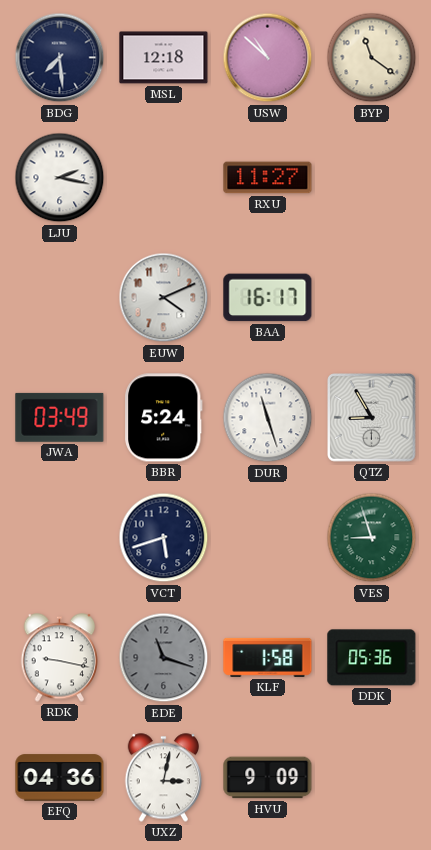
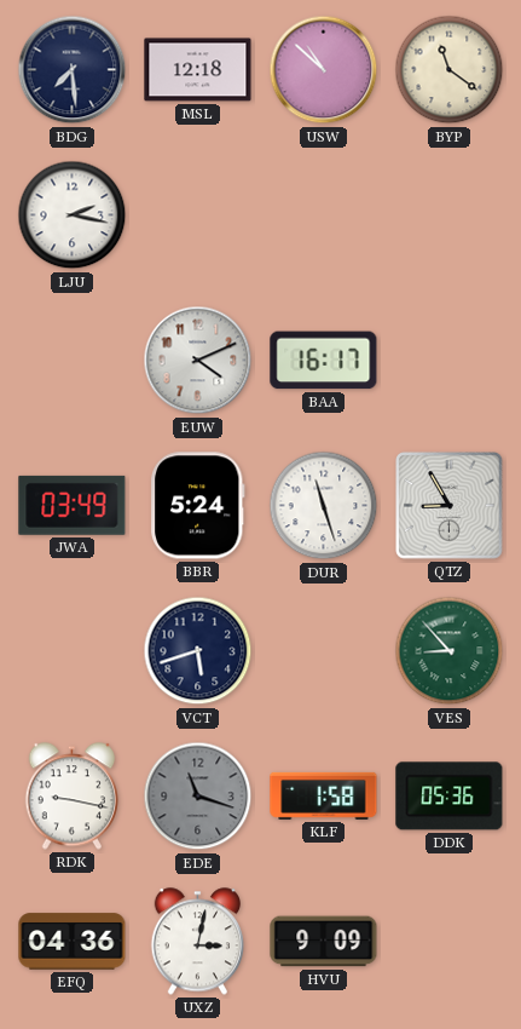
RXU: 11:27 -> none
VES: 8:57 -> 8:53
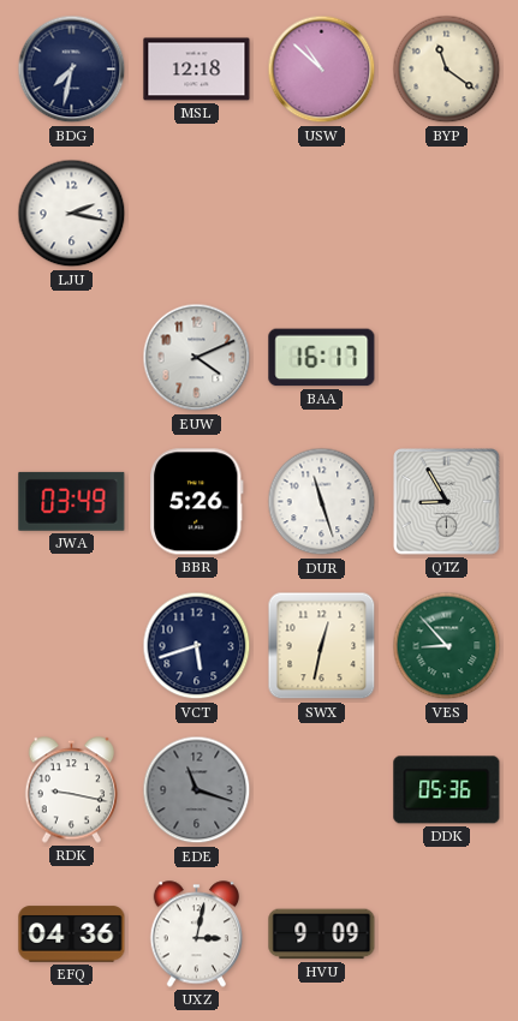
BDG: 7:29 -> 7:32
BBR: 5:24 -> 5:26
SWX: none -> 12:32
KLF: 1:58 -> none
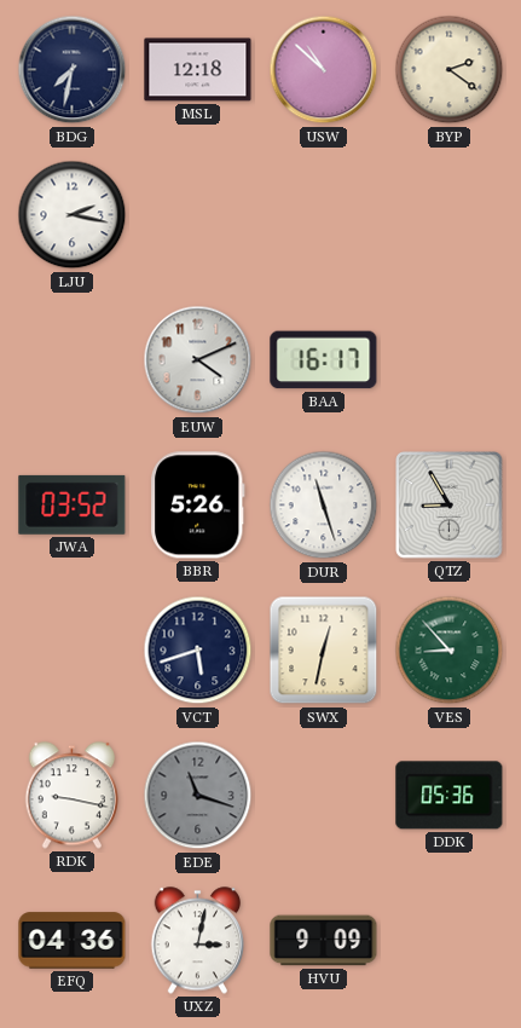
BYP: 11:21 -> 2:21
JWA: 03:49 -> 03:52
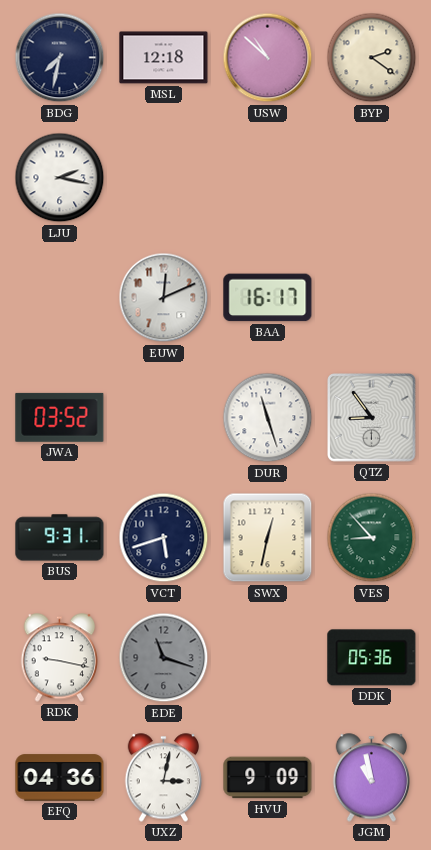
EUW: 4:11 -> 12:11
BBR: 5:26 -> none
QTZ: 8:55 -> 8:54
BUS: none -> 9:31
JGM: none -> 10:58
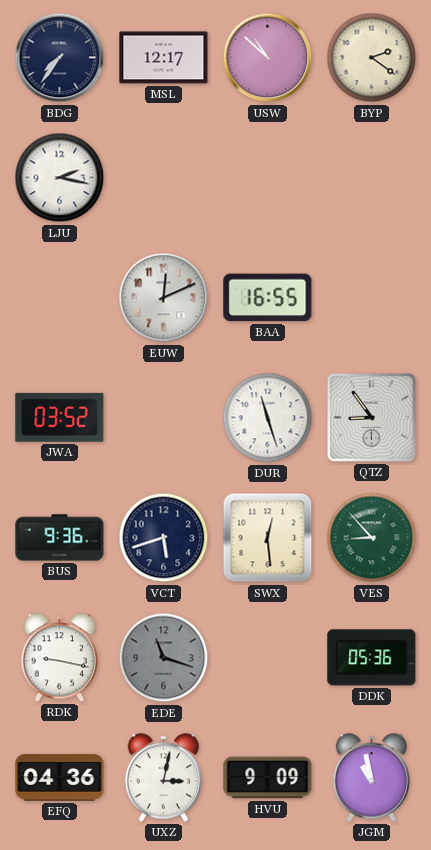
BDG: 7:32 -> 7:36
MSL: 12:18 -> 12:17
BAA: 16:17 -> 16:55
BUS: 9:31 -> 9:36
SWX: 12:32 -> 12:29
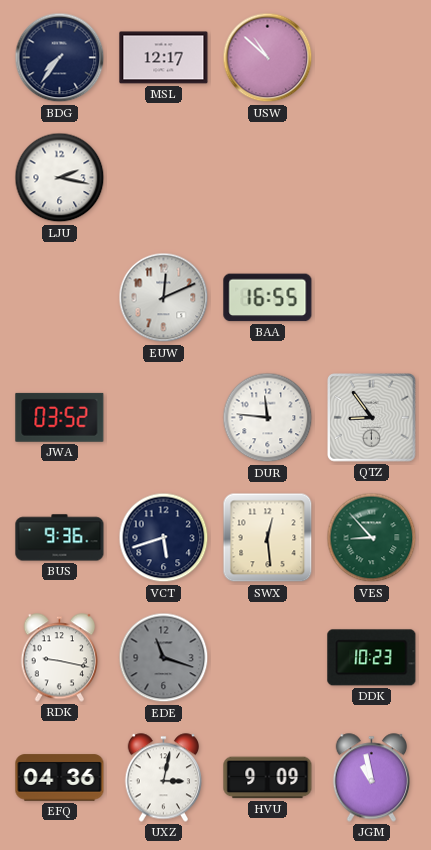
BYP: 2:21 -> none
DUR: 11:27 -> 11:46
DDK: 05:36 -> 10:23
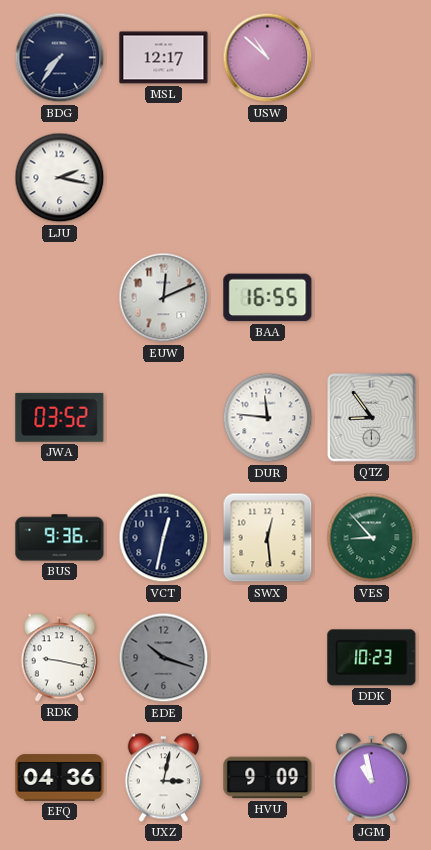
VCT: 5:42 -> 12:32
EDE: 11:18 -> 10:18
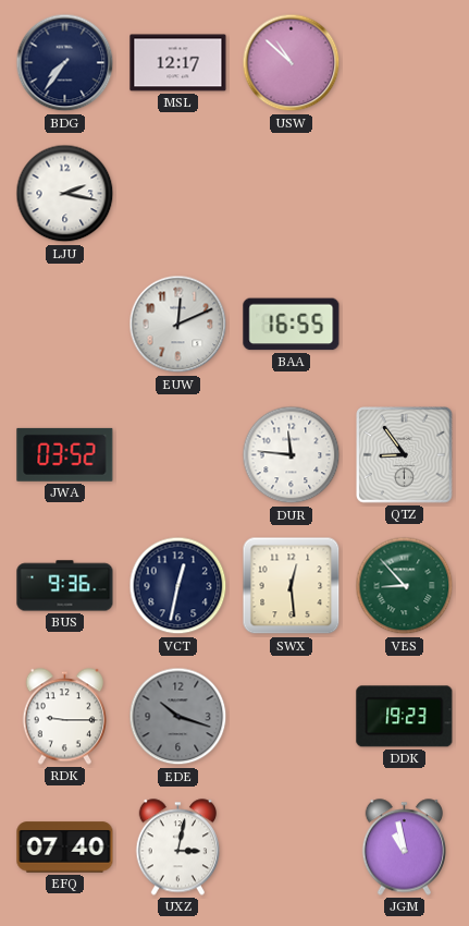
RDK: 9:17 -> 9:15
DDK: 10:23 -> 19:23
EFQ: 04:36 -> 07:40
HVU: 9:09 -> none
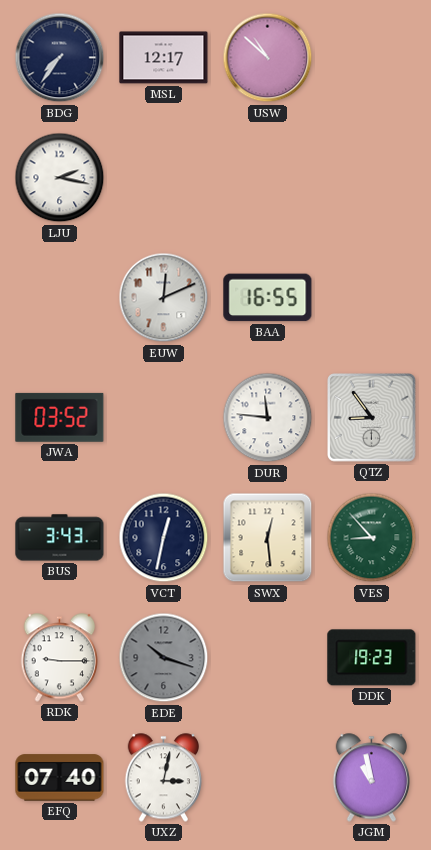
BUS: 9:36 -> 3:43
